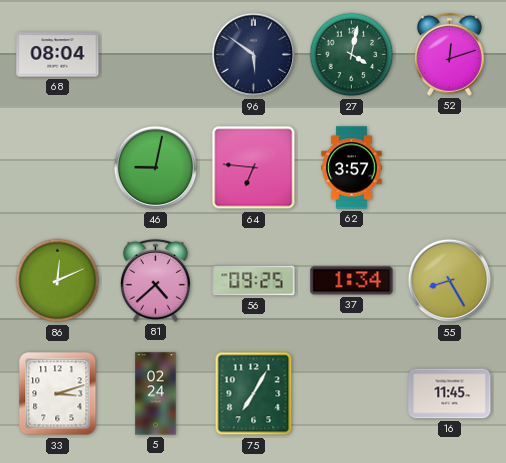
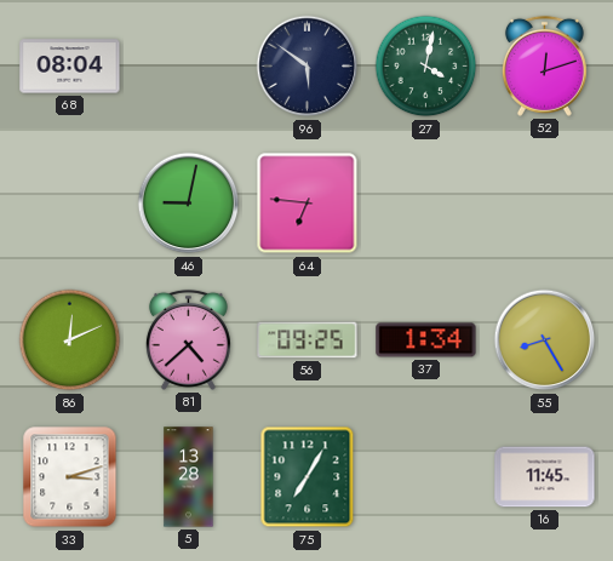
62: 3:57 -> none
5: 02:24 -> 13:28
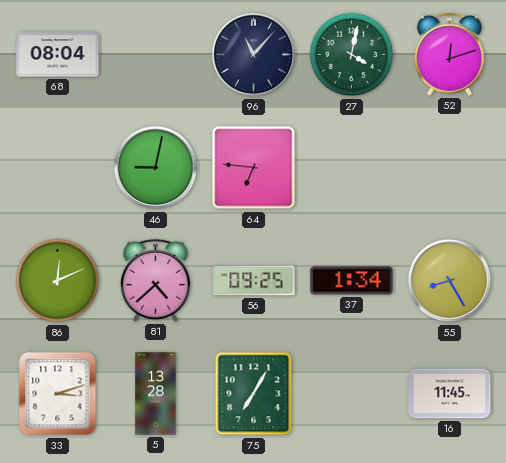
96: 5:51 -> 11:07
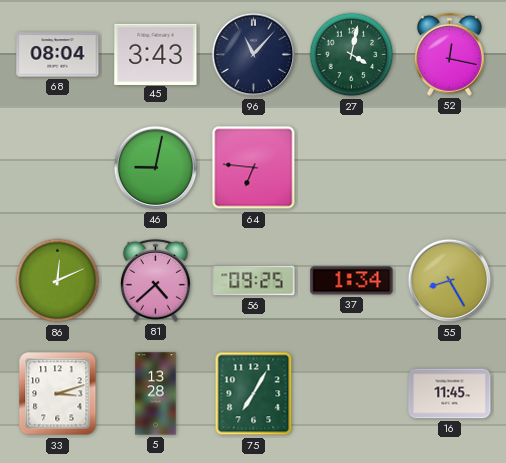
45: none -> 3:43
52: 12:12 -> 12:17
